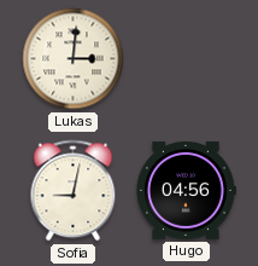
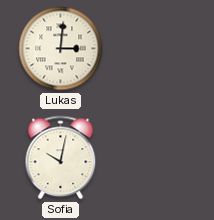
Sofia: 9:02 -> 10:02
Hugo: 04:56 -> none
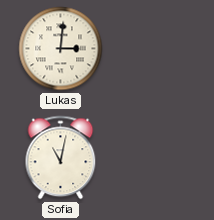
Sofia: 10:02 -> 11:02
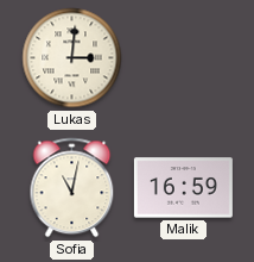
Malik: none -> 16:59
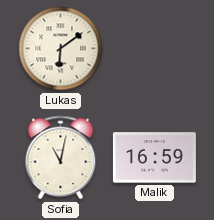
Lukas: 3:01 -> 6:09
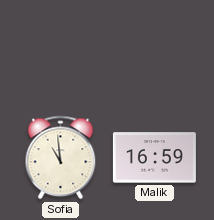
Lukas: 6:09 -> none
Sofia: 11:02 -> 10:59
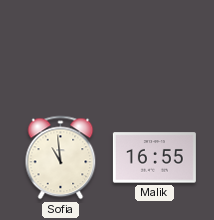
Malik: 16:59 -> 16:55
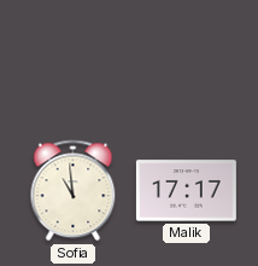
Malik: 16:55 -> 17:17
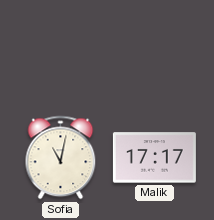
Sofia: 10:59 -> 11:02
